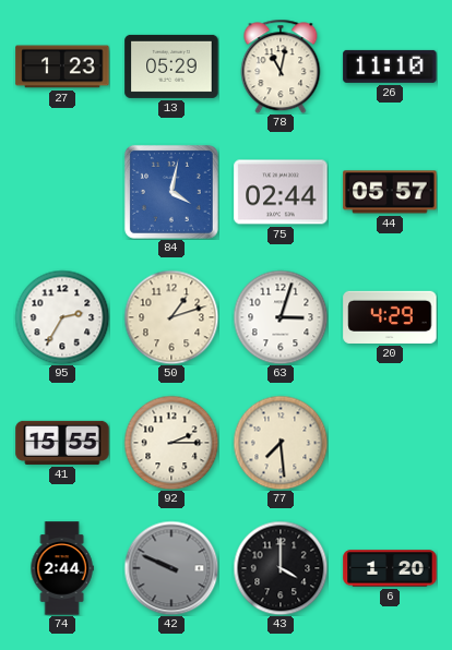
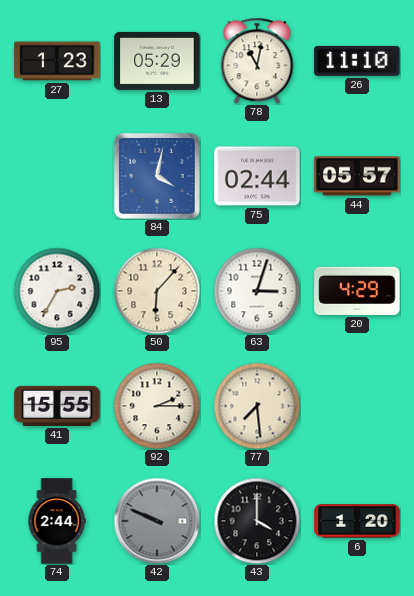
50: 1:12 -> 6:07
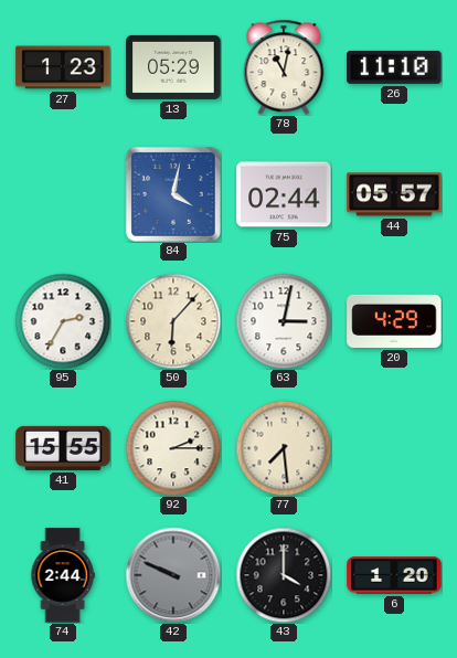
63: 3:03 -> 3:02
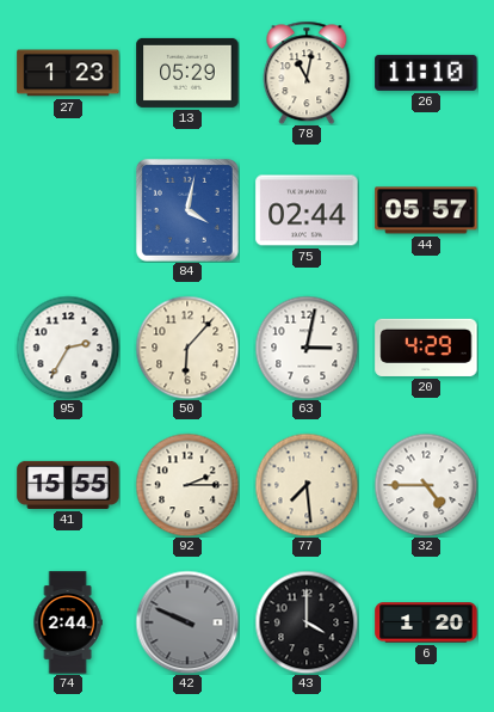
32: none -> 4:45
